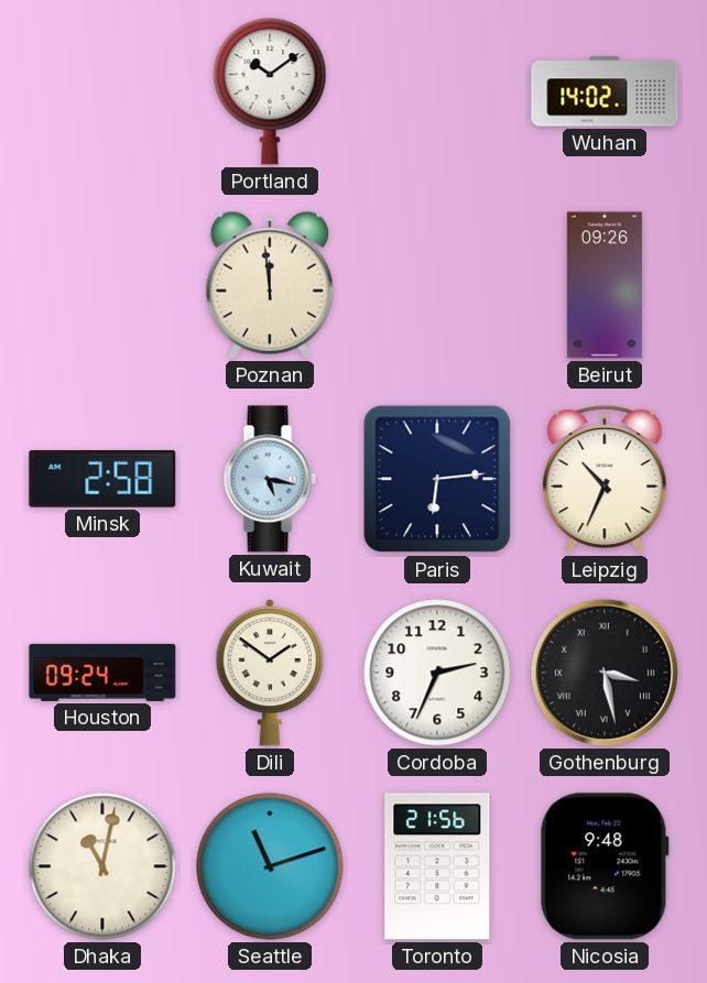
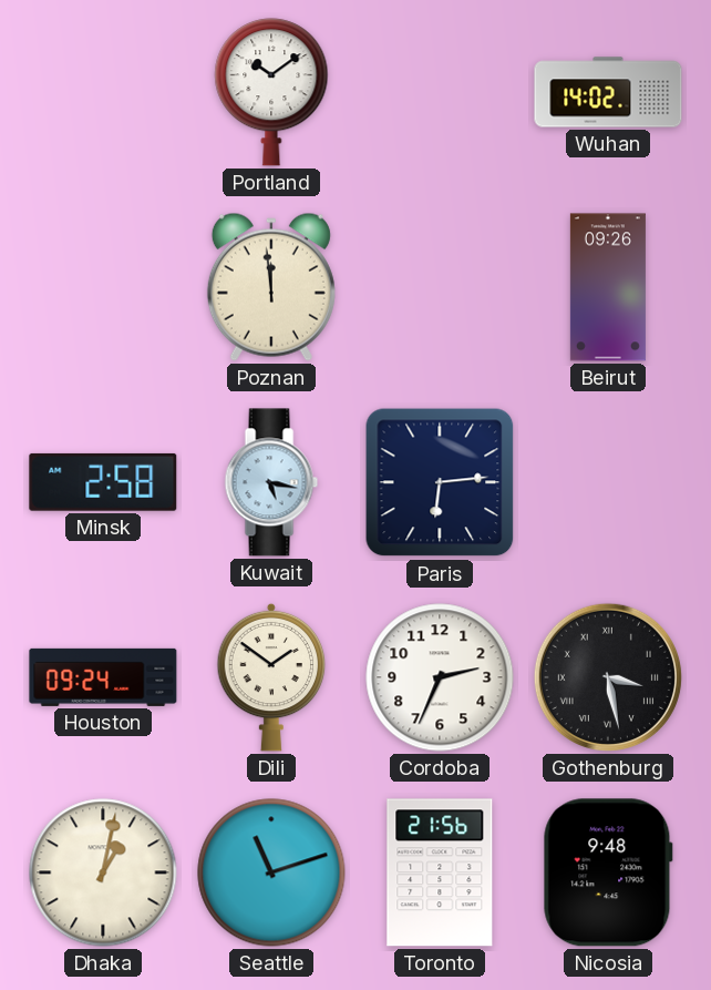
Leipzig: 10:34 -> none
Dhaka: 11:02 -> 1:02
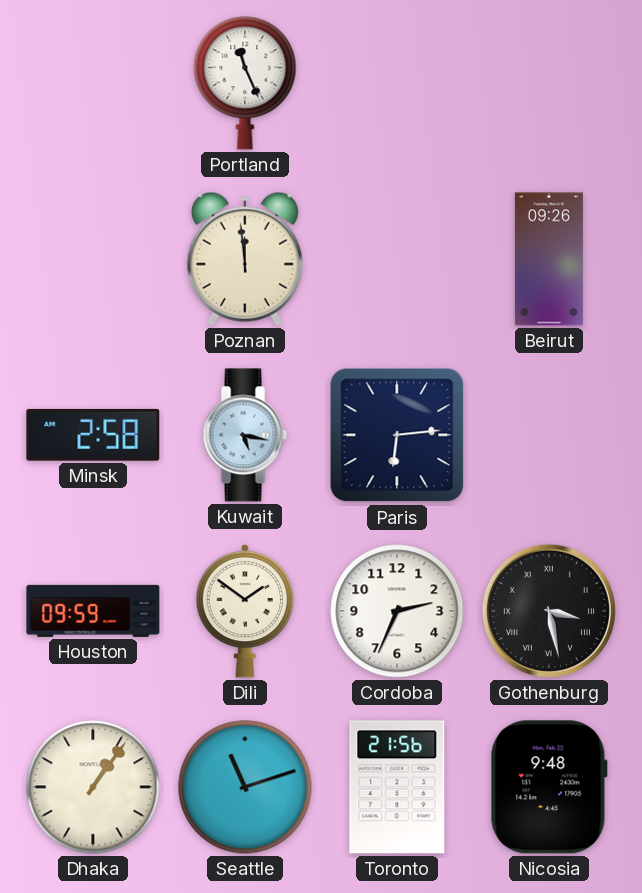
Portland: 10:09 -> 11:26
Wuhan: 14:02 -> none
Houston: 09:24 -> 09:59
Dhaka: 1:02 -> 1:06
